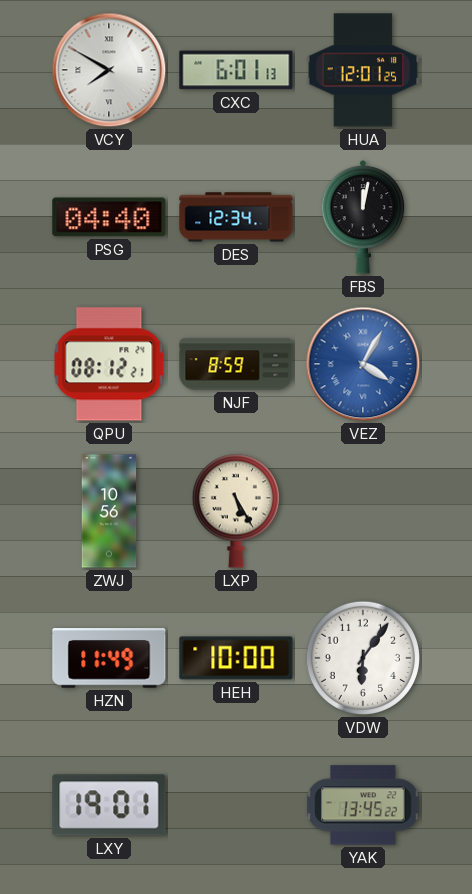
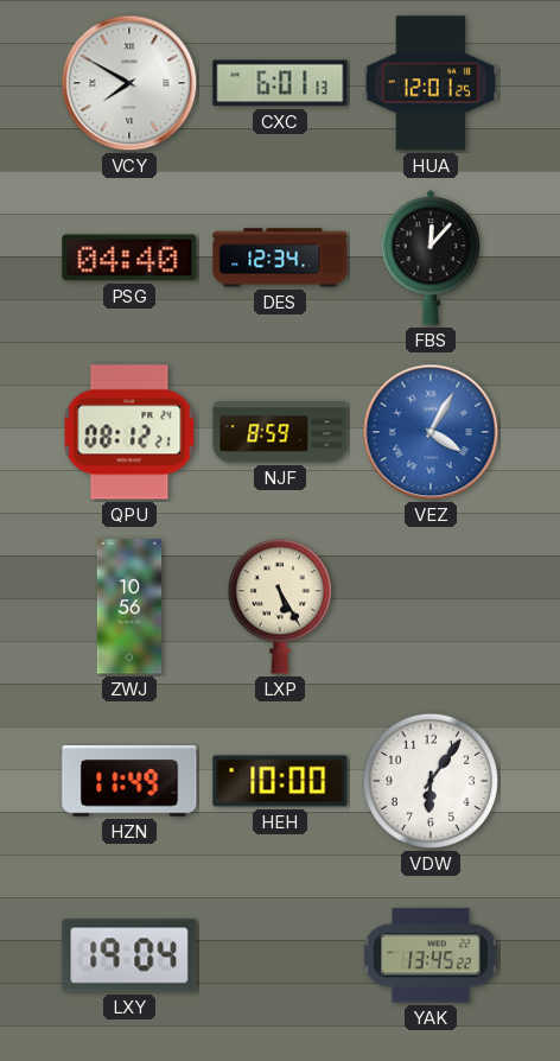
FBS: 12:02 -> 12:07
LXY: 19:01 -> 19:04
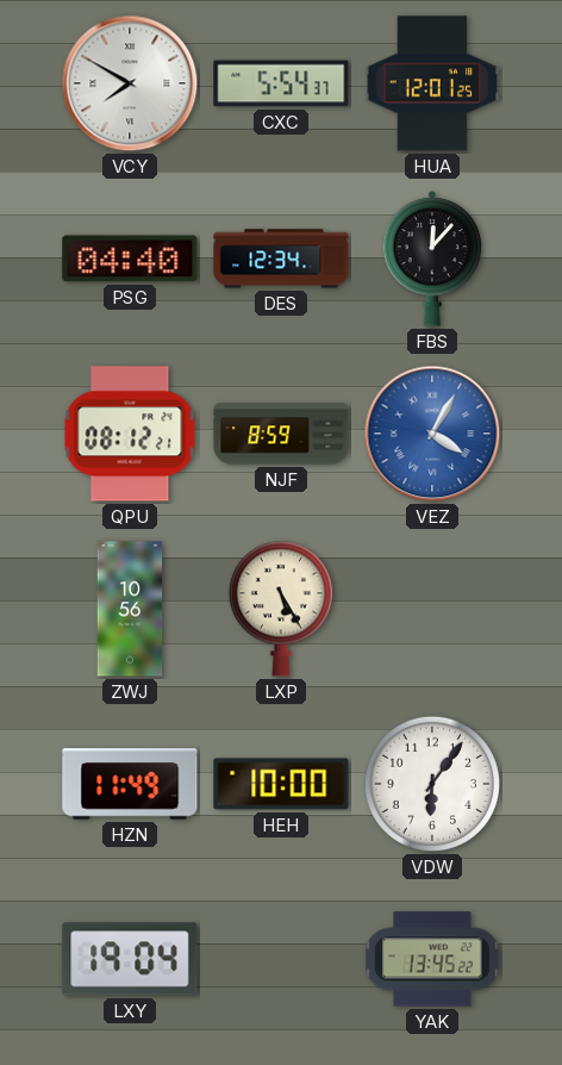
CXC: 6:01 -> 5:54
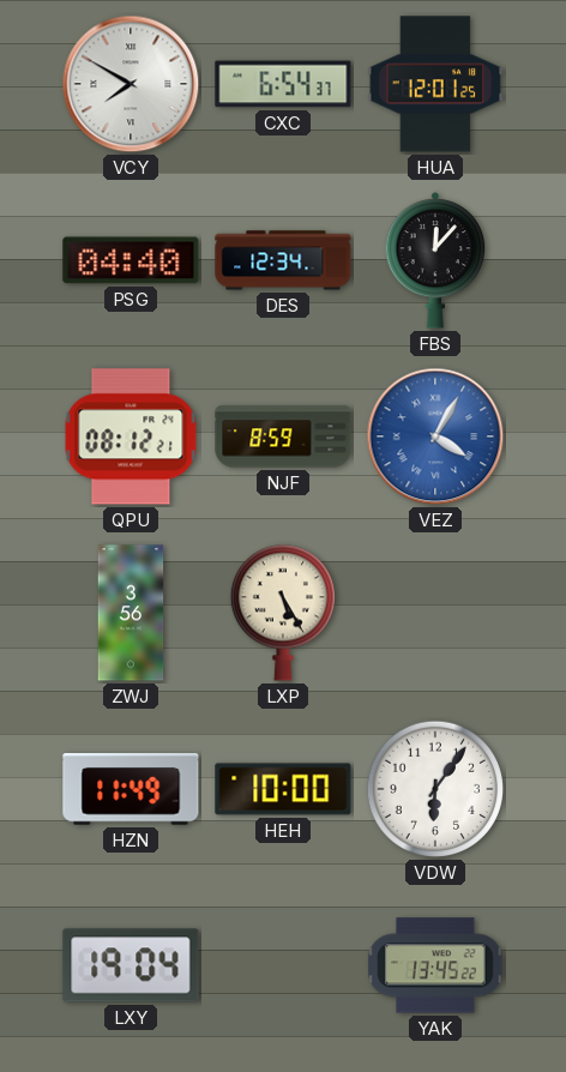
CXC: 5:54 -> 6:54
ZWJ: 10:56 -> 3:56
